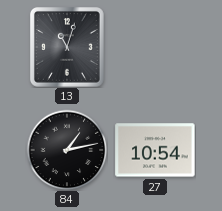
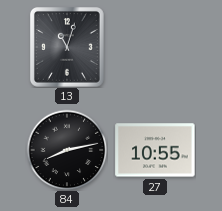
84: 1:13 -> 8:13
27: 10:54 -> 10:55
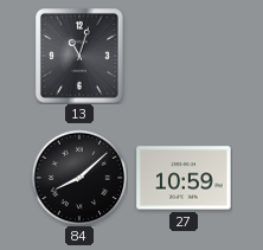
84: 8:13 -> 8:08
27: 10:55 -> 10:59
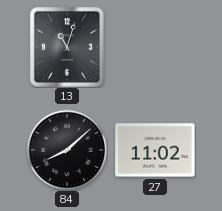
27: 10:59 -> 11:02
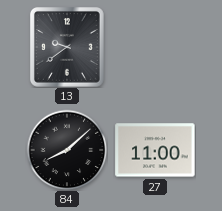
13: 11:03 -> 9:39
27: 11:02 -> 11:00
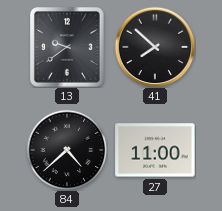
41: none -> 7:52
84: 8:08 -> 4:38
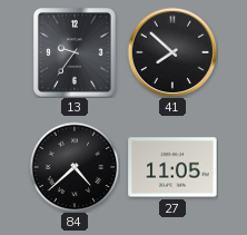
13: 9:39 -> 9:36
27: 11:00 -> 11:05
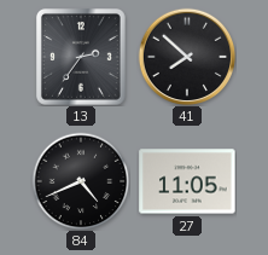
13: 9:36 -> 2:36
84: 4:38 -> 4:41
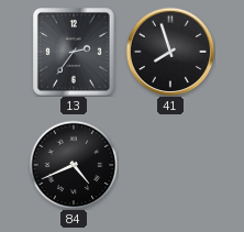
41: 7:52 -> 7:57
27: 11:05 -> none
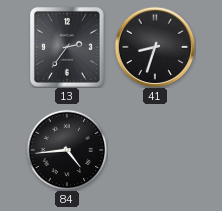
41: 7:57 -> 8:33
84: 4:41 -> 4:44
